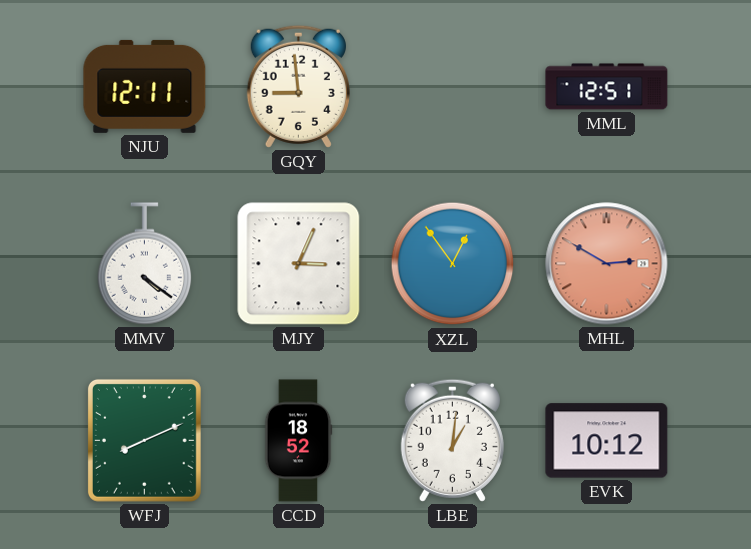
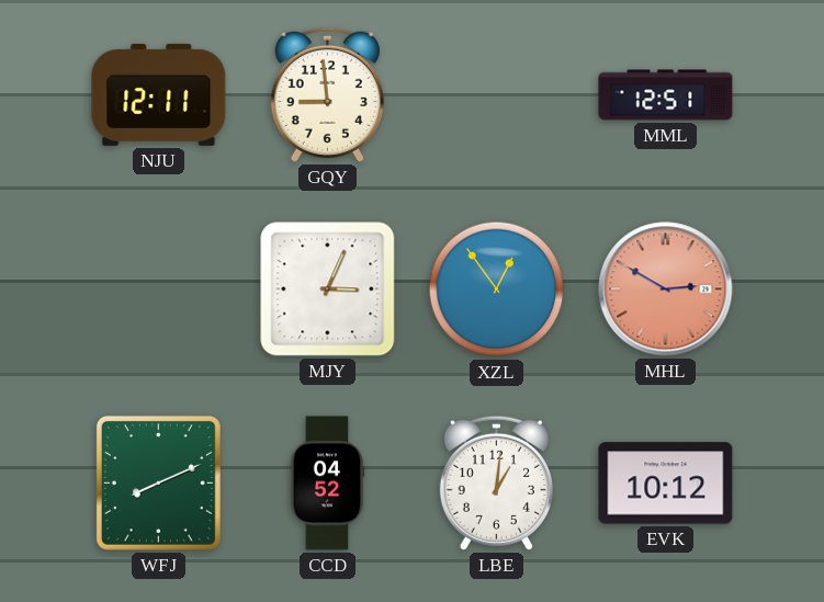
MMV: 4:21 -> none
CCD: 18:52 -> 04:52
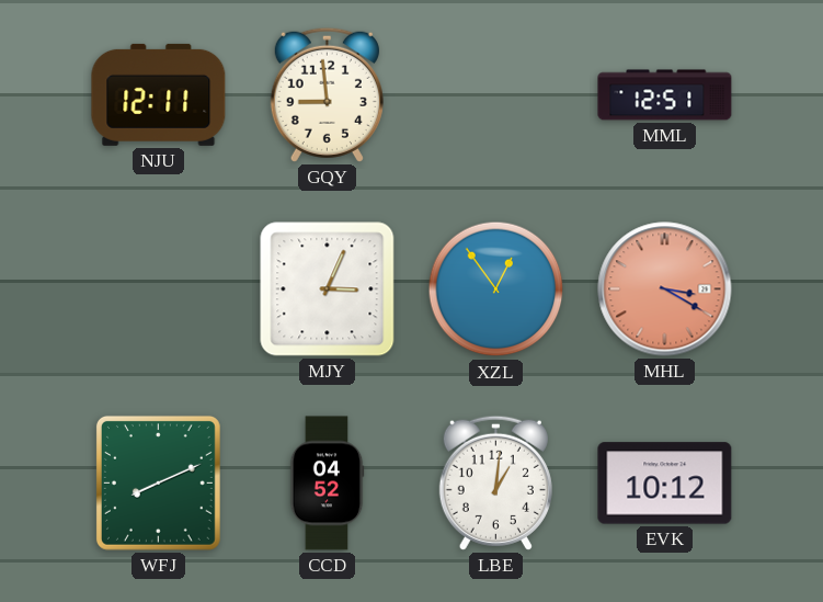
MHL: 2:50 -> 3:20
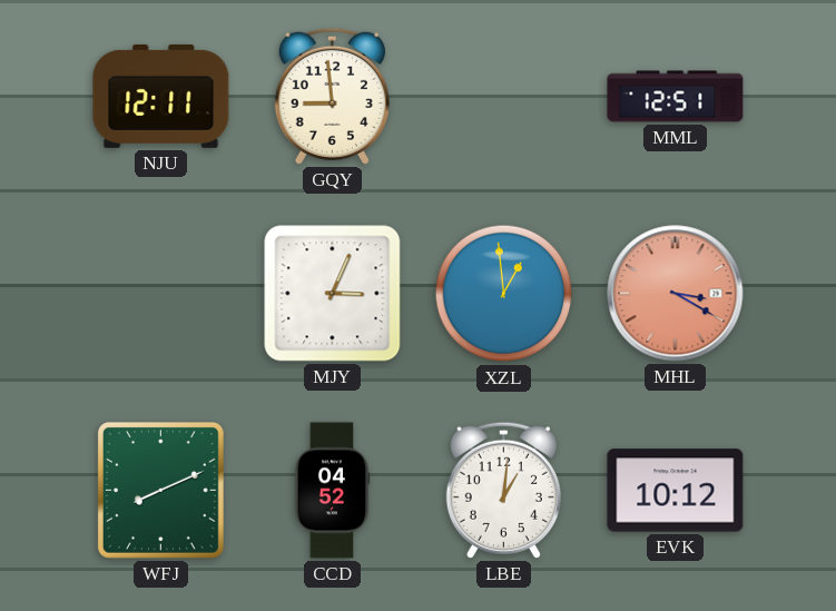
XZL: 12:54 -> 12:59
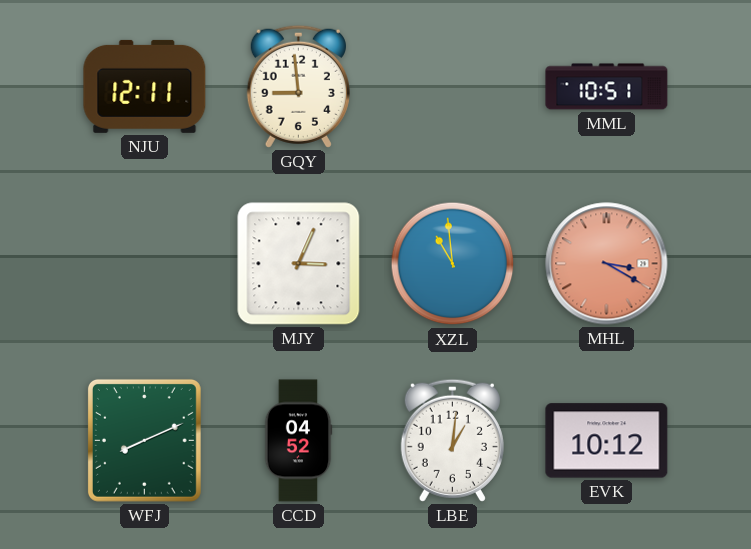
MML: 12:51 -> 10:51
XZL: 12:59 -> 10:59
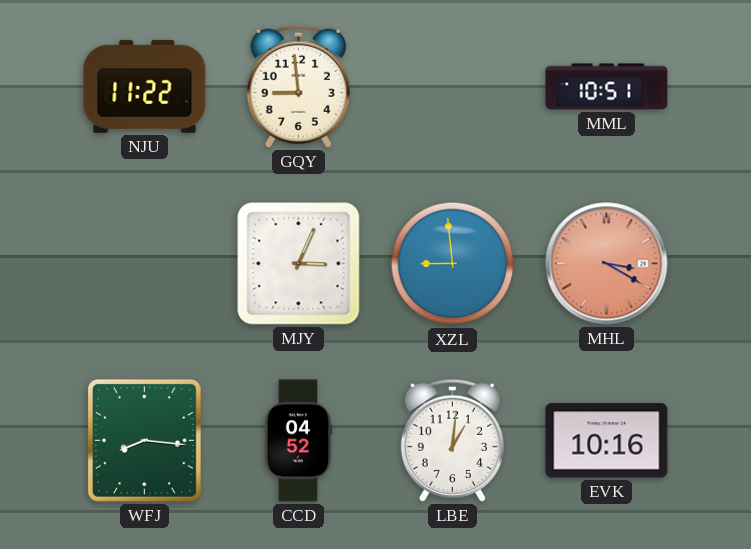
NJU: 12:11 -> 11:22
XZL: 10:59 -> 8:59
WFJ: 8:11 -> 8:16
EVK: 10:12 -> 10:16
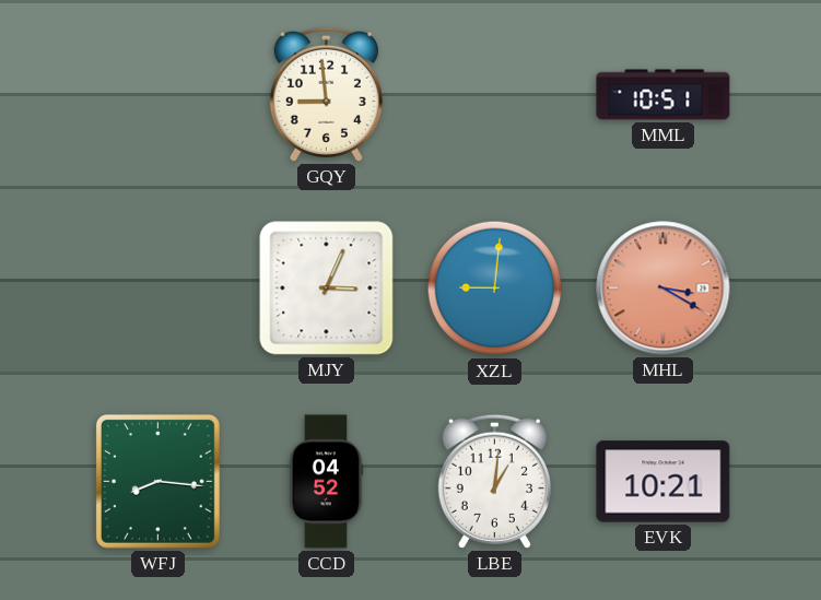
NJU: 11:22 -> none
XZL: 8:59 -> 9:01
EVK: 10:16 -> 10:21
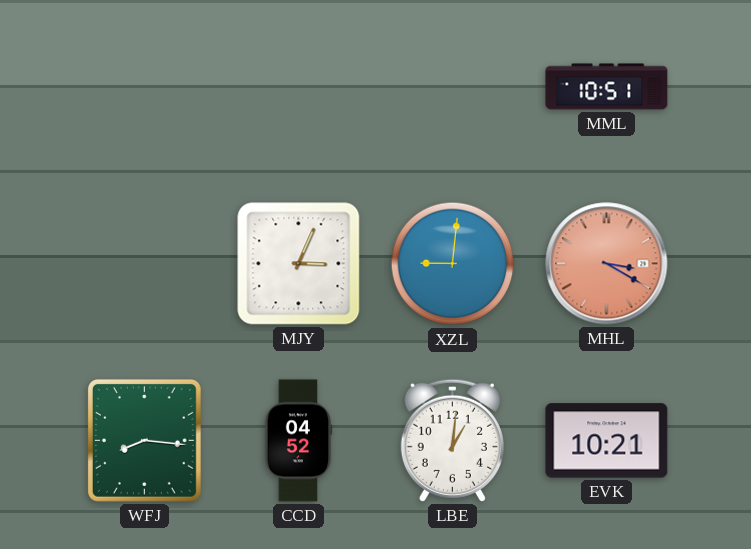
GQY: 8:59 -> none
